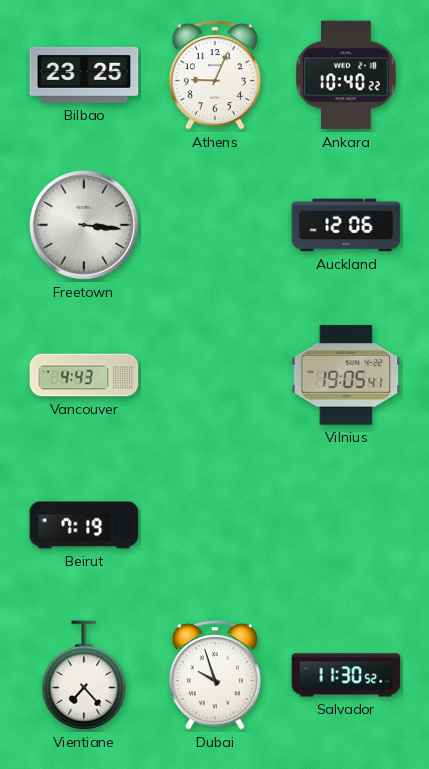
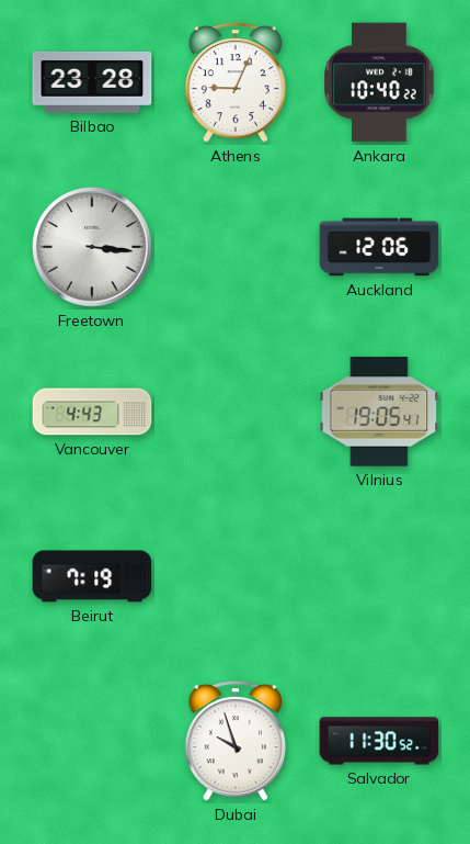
Bilbao: 23:25 -> 23:28
Vientiane: 7:23 -> none
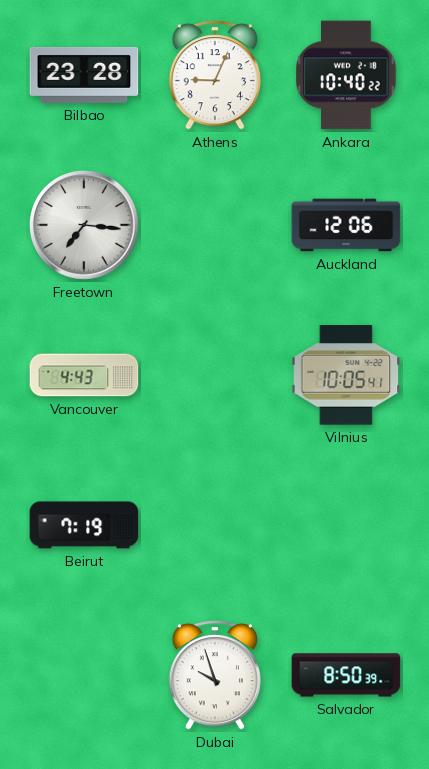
Freetown: 3:16 -> 7:16
Vilnius: 19:05 -> 10:05
Salvador: 11:30 -> 8:50
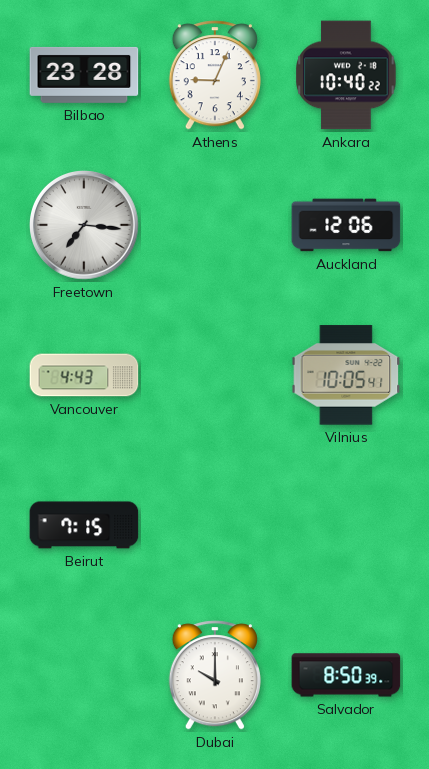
Beirut: 7:19 -> 7:15
Dubai: 9:57 -> 10:00
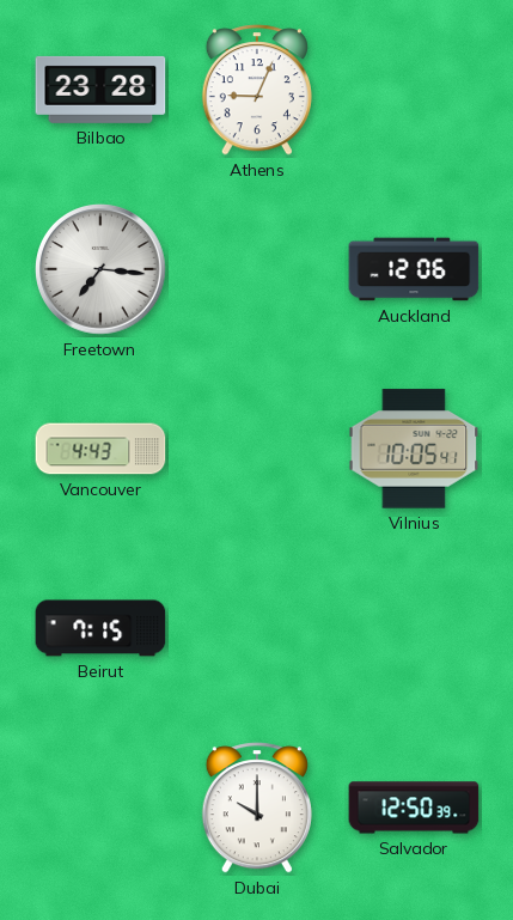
Ankara: 10:40 -> none
Salvador: 8:50 -> 12:50
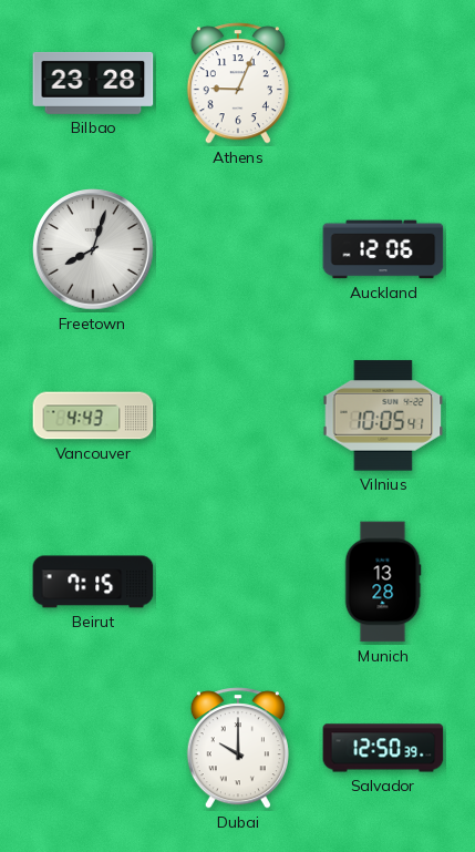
Freetown: 7:16 -> 8:03
Munich: none -> 13:28
